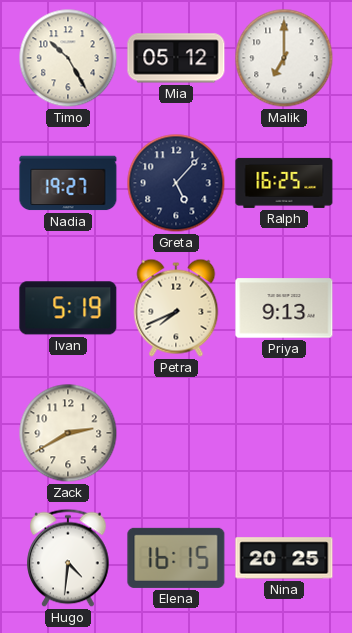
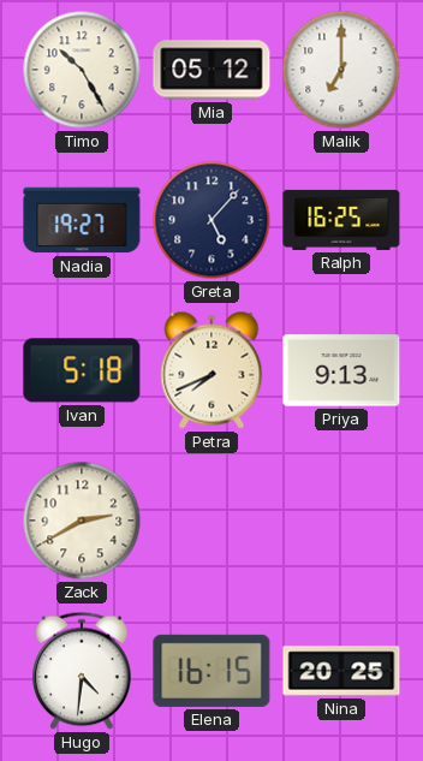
Ivan: 5:19 -> 5:18
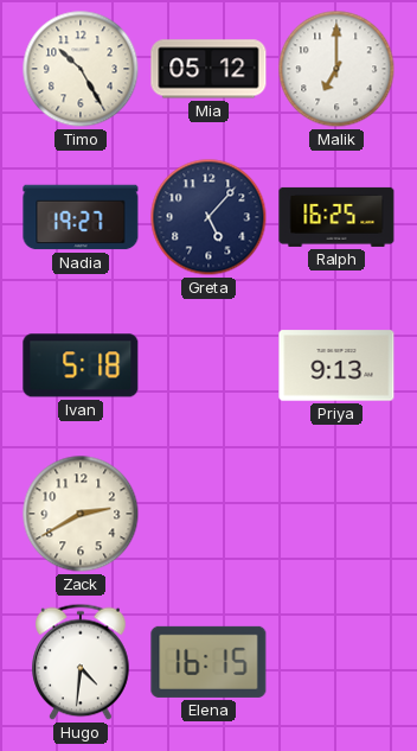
Petra: 7:41 -> none
Nina: 20:25 -> none
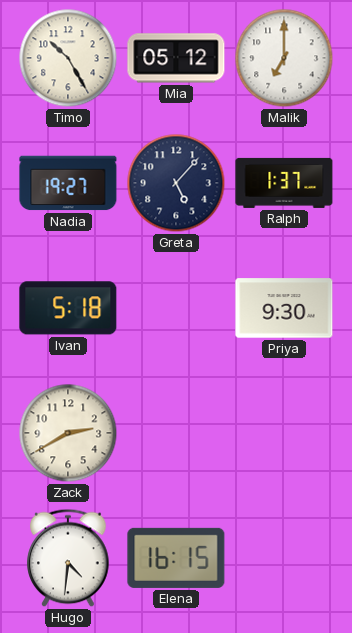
Ralph: 16:25 -> 1:37
Priya: 9:13 -> 9:30
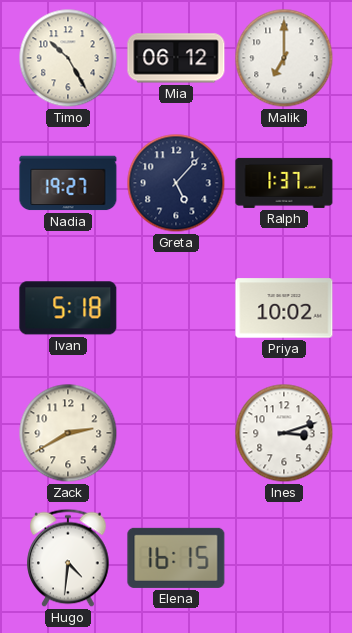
Mia: 05:12 -> 06:12
Priya: 9:30 -> 10:02
Ines: none -> 3:12
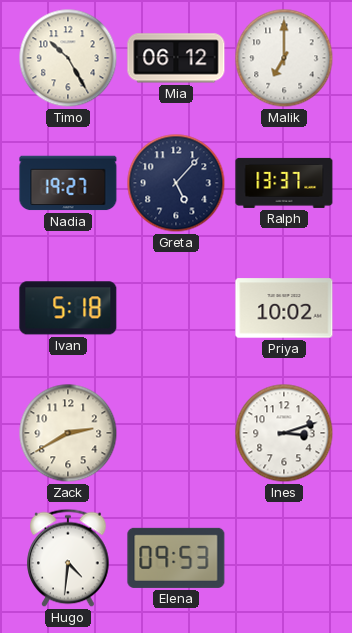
Ralph: 1:37 -> 13:37
Elena: 16:15 -> 09:53
